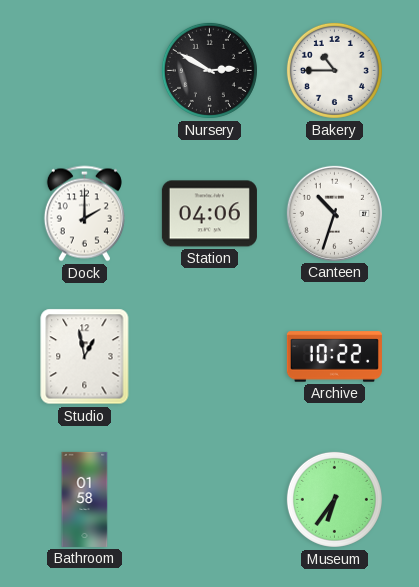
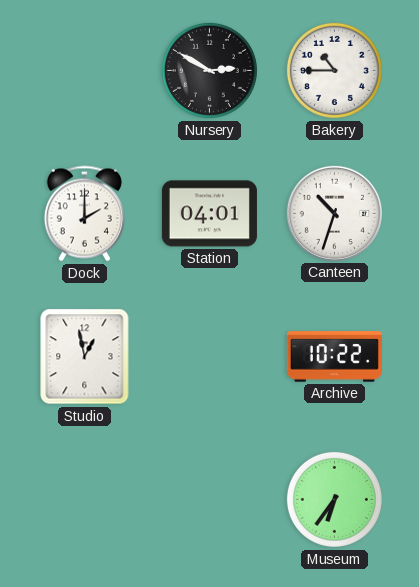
Station: 04:06 -> 04:01
Bathroom: 01:58 -> none
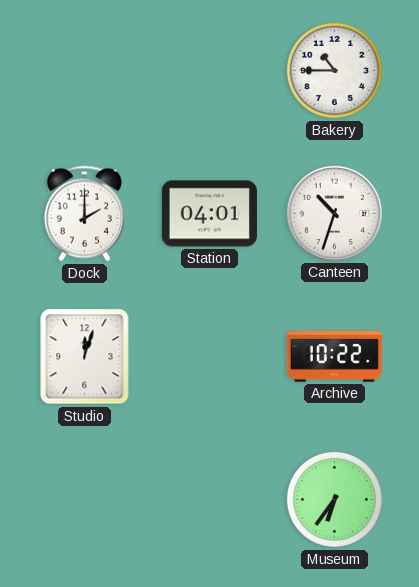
Nursery: 2:50 -> none
Studio: 12:58 -> 12:03
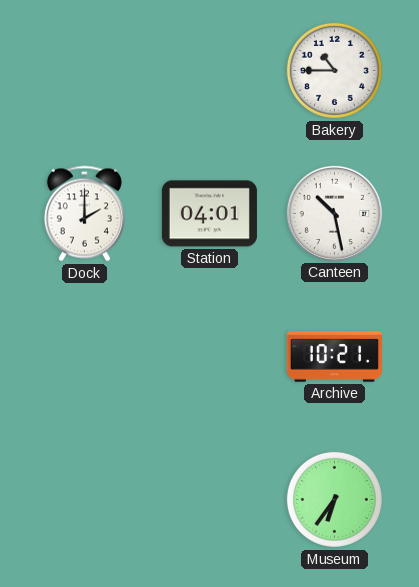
Canteen: 10:33 -> 10:28
Studio: 12:03 -> none
Archive: 10:22 -> 10:21
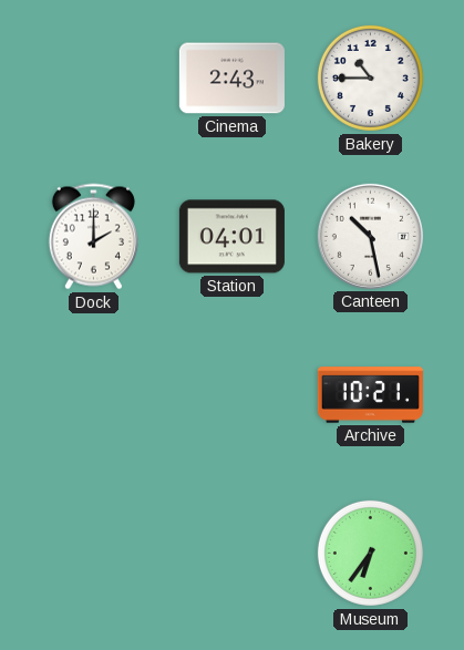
Cinema: none -> 2:43
